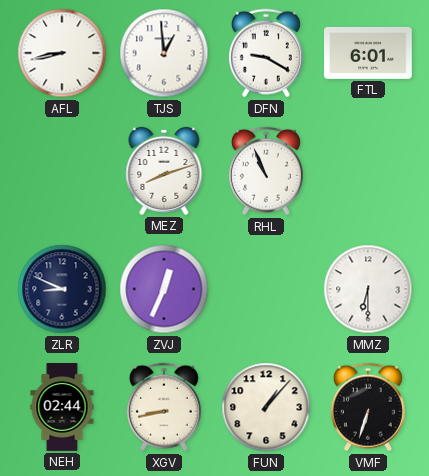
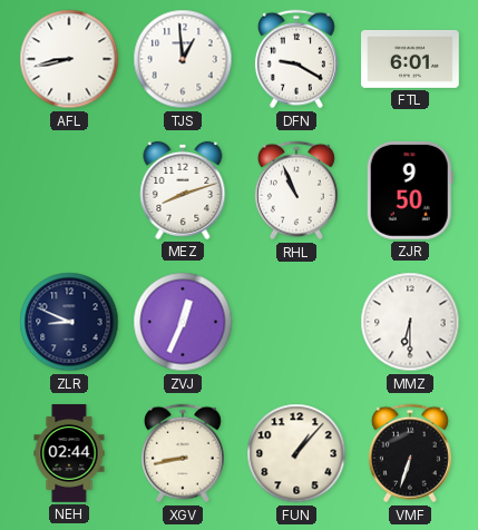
ZJR: none -> 9:50
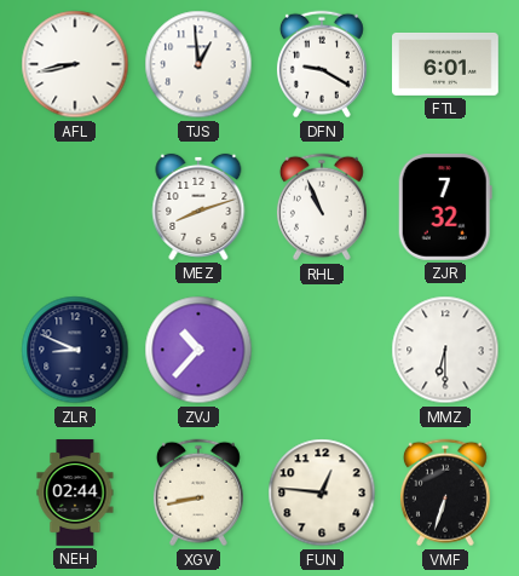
ZJR: 9:50 -> 7:32
ZVJ: 12:34 -> 10:37
FUN: 1:07 -> 12:46
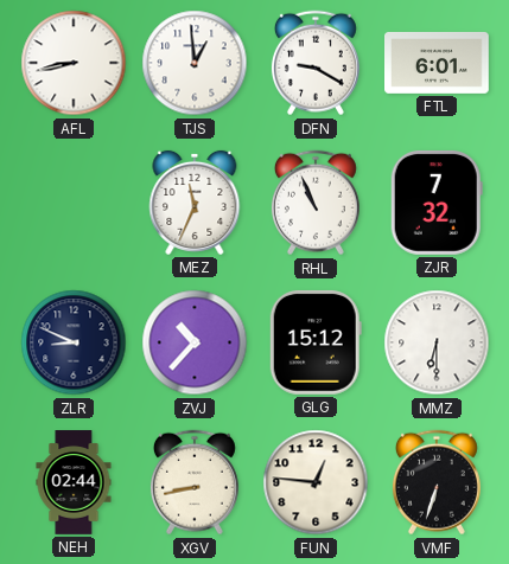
MEZ: 8:12 -> 11:34
GLG: none -> 15:12
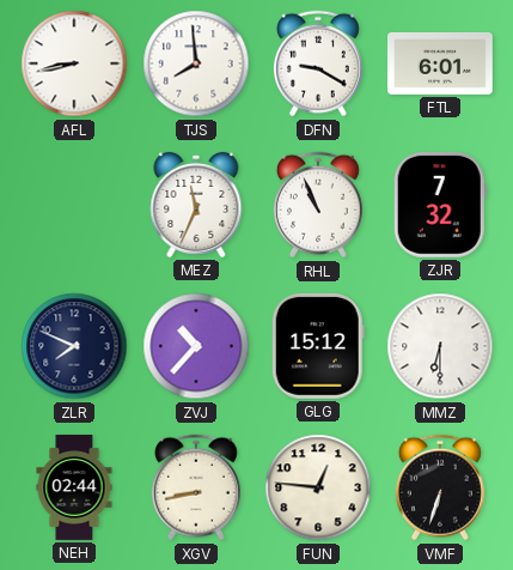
TJS: 12:59 -> 7:59
ZLR: 8:49 -> 7:49
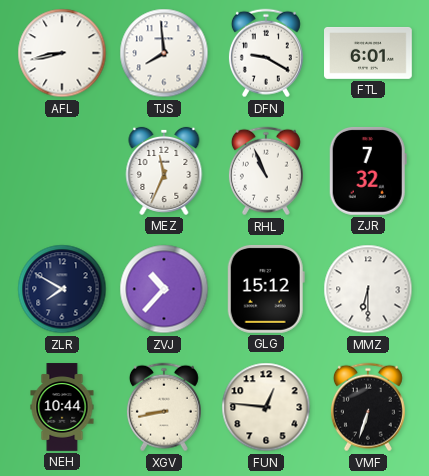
ZLR: 7:49 -> 7:50
NEH: 02:44 -> 10:44
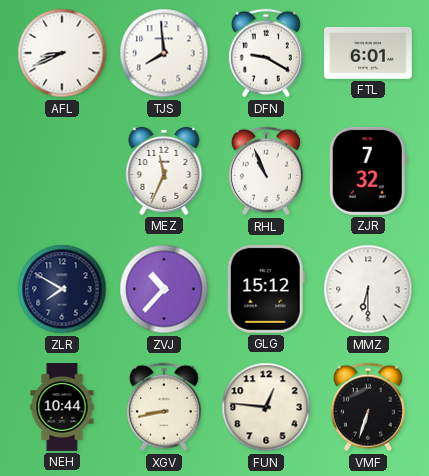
AFL: 8:43 -> 8:41
